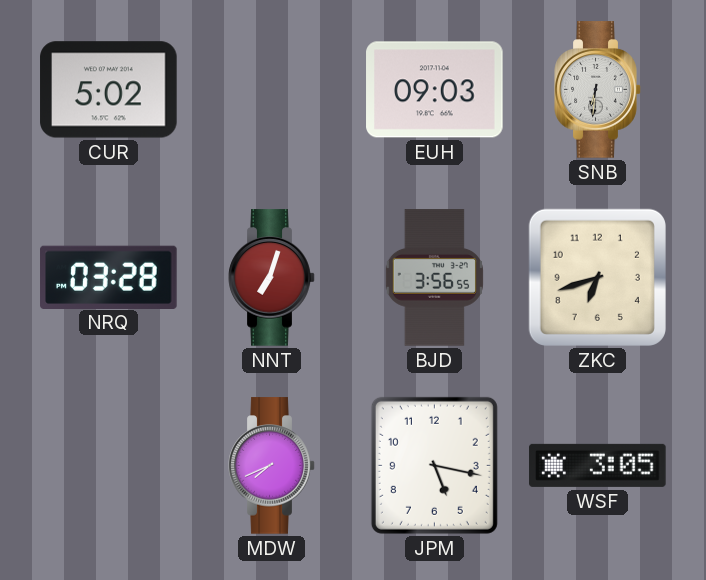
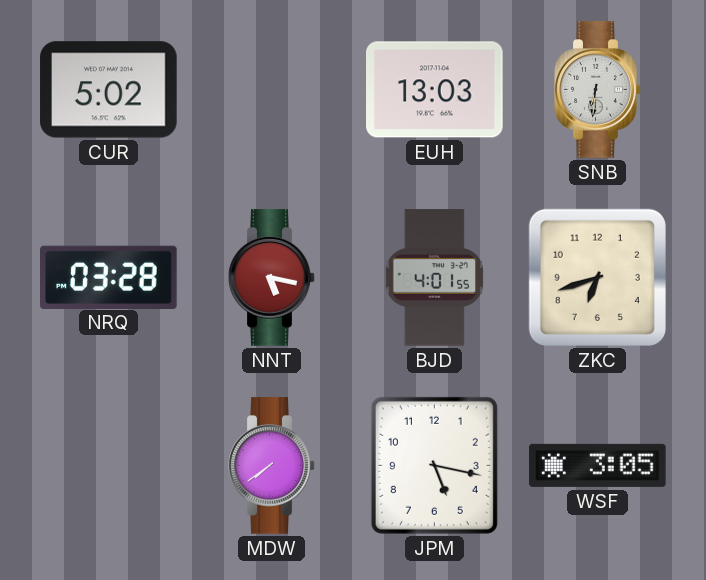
EUH: 09:03 -> 13:03
NNT: 7:03 -> 5:17
BJD: 3:56 -> 4:01
MDW: 7:41 -> 7:39
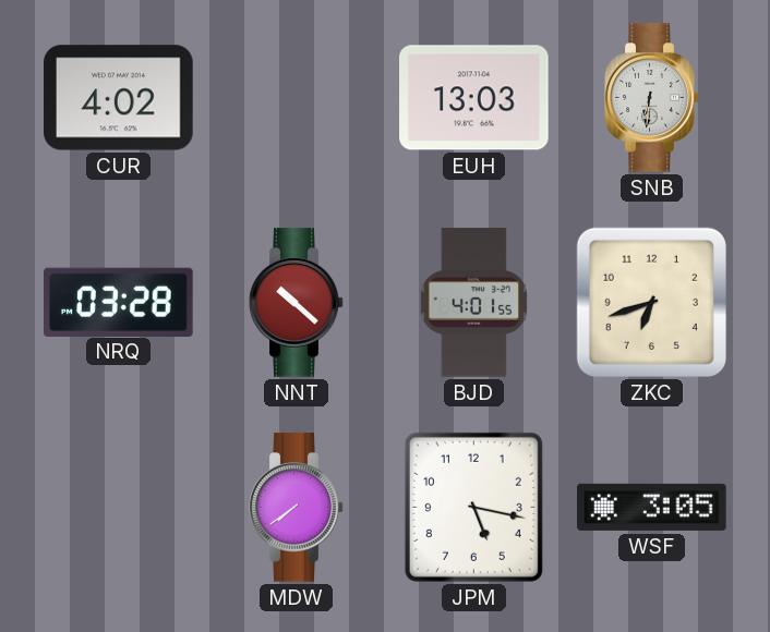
CUR: 5:02 -> 4:02
NNT: 5:17 -> 10:22
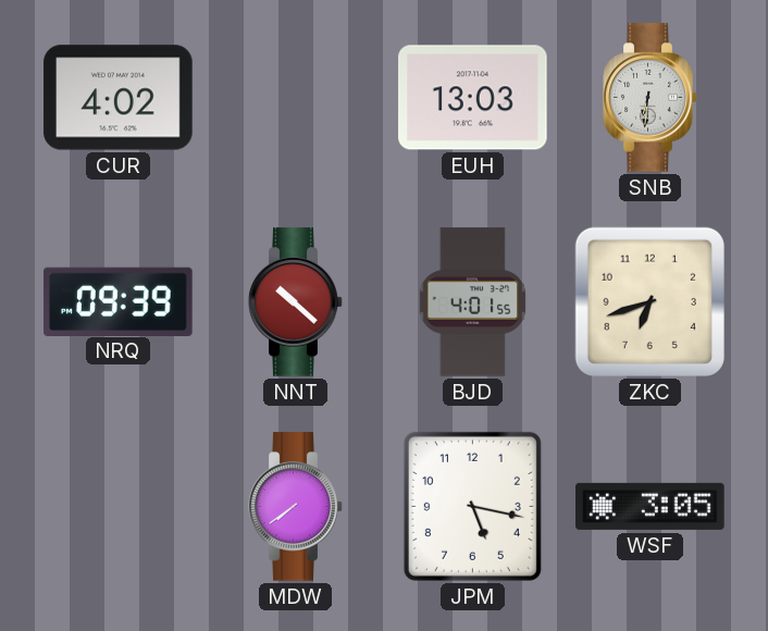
NRQ: 03:28 -> 09:39
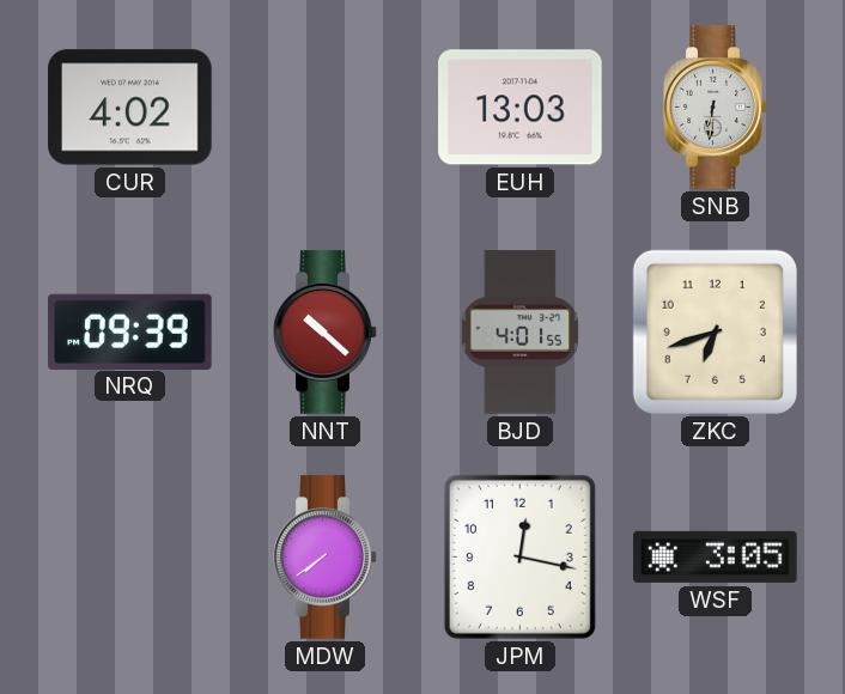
JPM: 5:17 -> 12:17
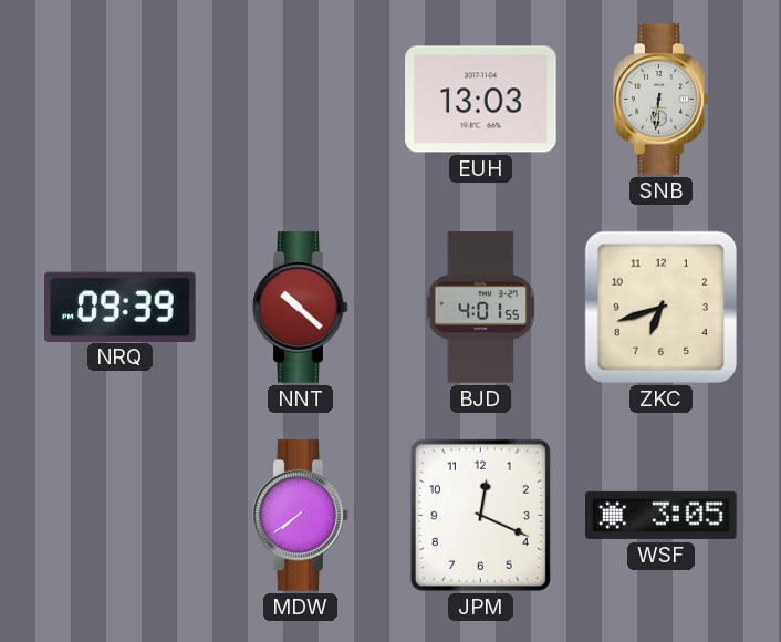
CUR: 4:02 -> none
JPM: 12:17 -> 12:19
